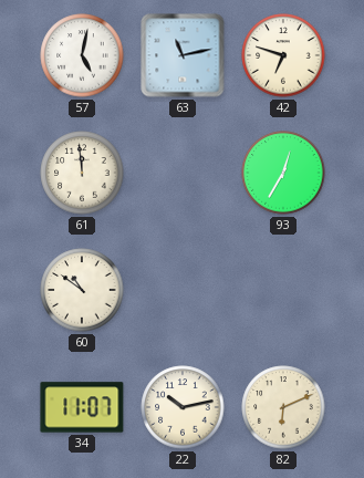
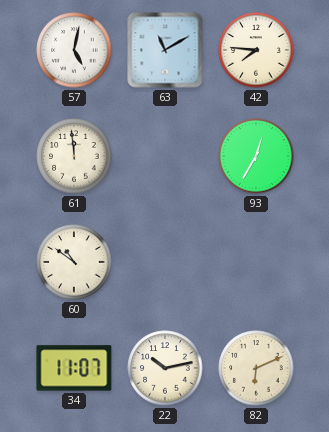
63: 11:13 -> 11:10
42: 6:48 -> 7:46
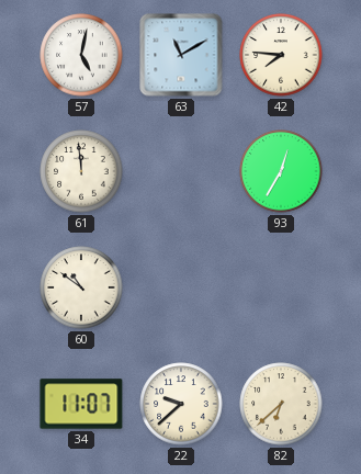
22: 10:13 -> 9:38
82: 6:11 -> 6:38
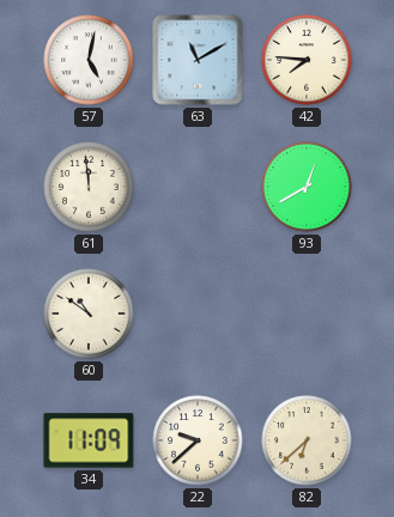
93: 12:35 -> 12:40
34: 11:07 -> 11:09
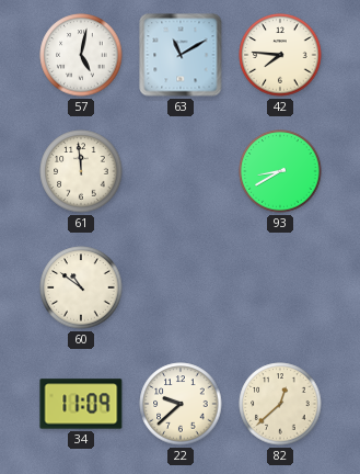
93: 12:40 -> 8:40
82: 6:38 -> 12:38
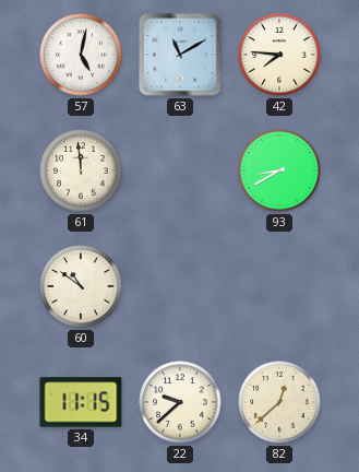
34: 11:09 -> 11:15
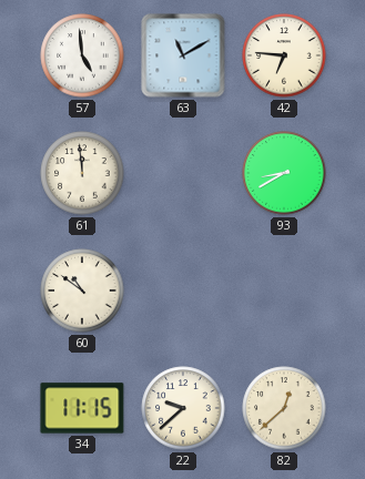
57: 5:02 -> 4:59
42: 7:46 -> 6:46
